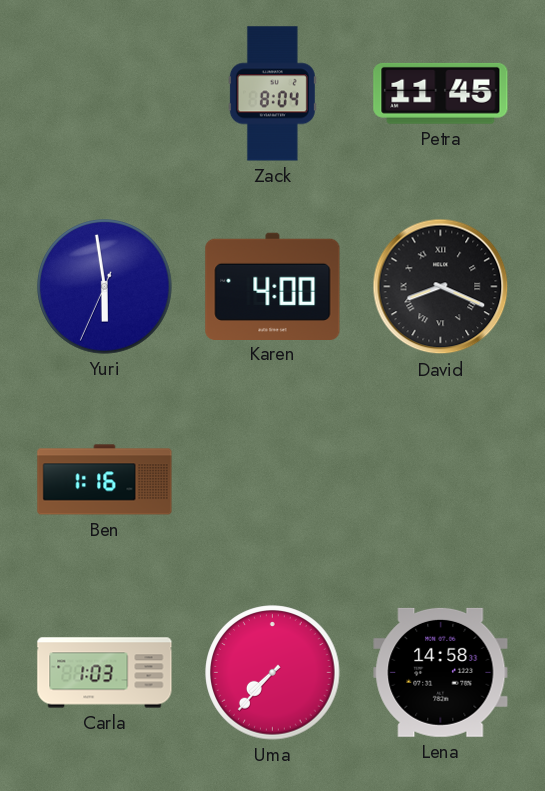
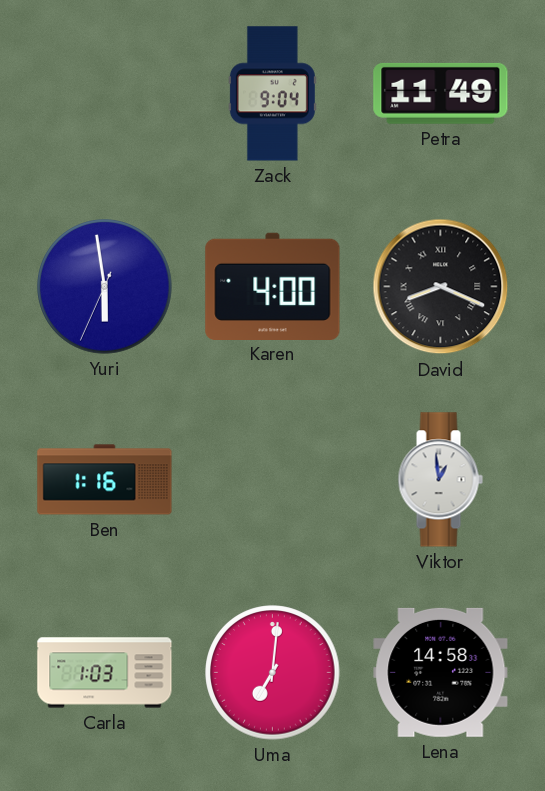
Zack: 8:04 -> 9:04
Petra: 11:45 -> 11:49
Viktor: none -> 12:59
Uma: 7:37 -> 7:01
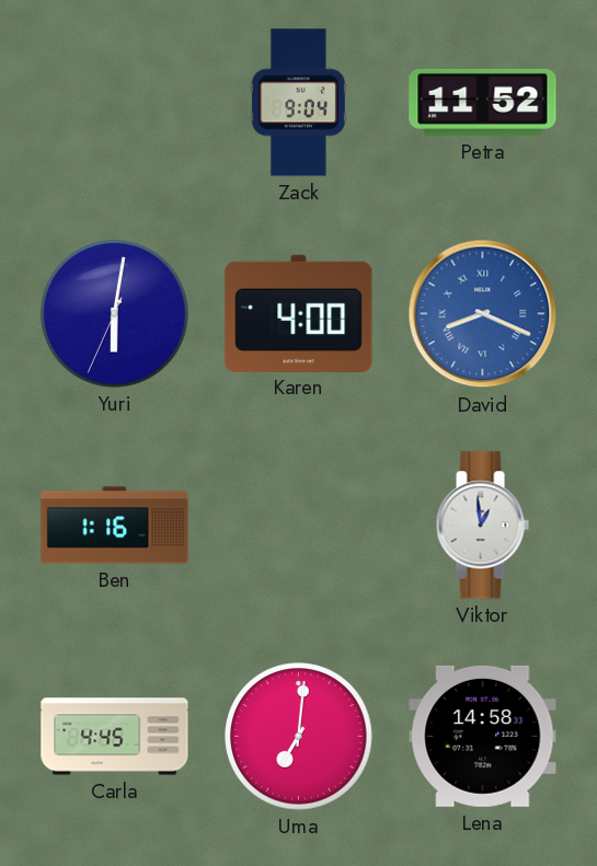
Petra: 11:49 -> 11:52
Yuri: 5:58 -> 6:01
David dial: black -> blue
Carla: 1:03 -> 4:45
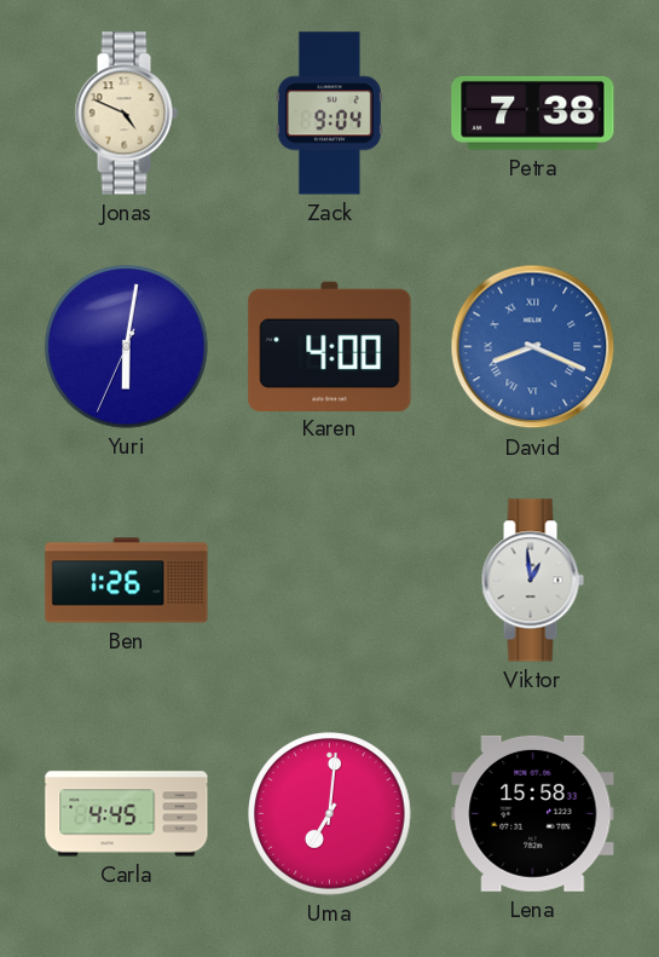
Jonas: none -> 4:49
Petra: 11:52 -> 7:38
Ben: 1:16 -> 1:26
Lena: 14:58 -> 15:58
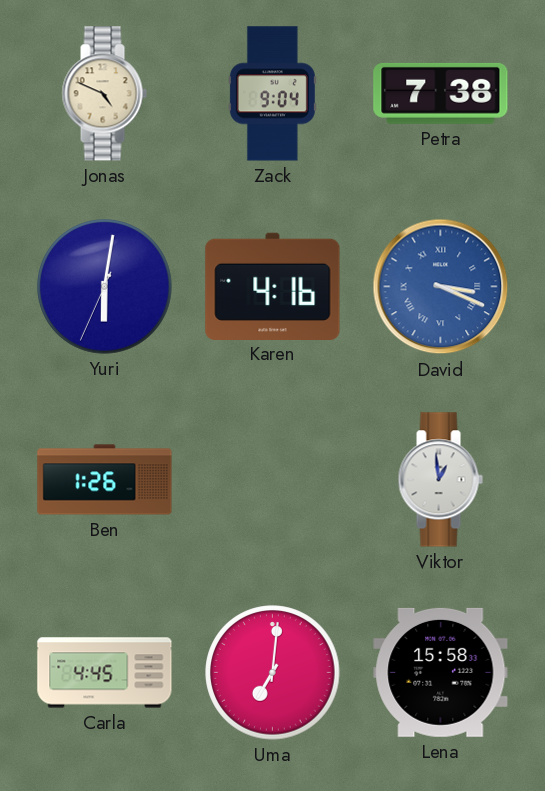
Karen: 4:00 -> 4:16
David: 8:19 -> 3:19
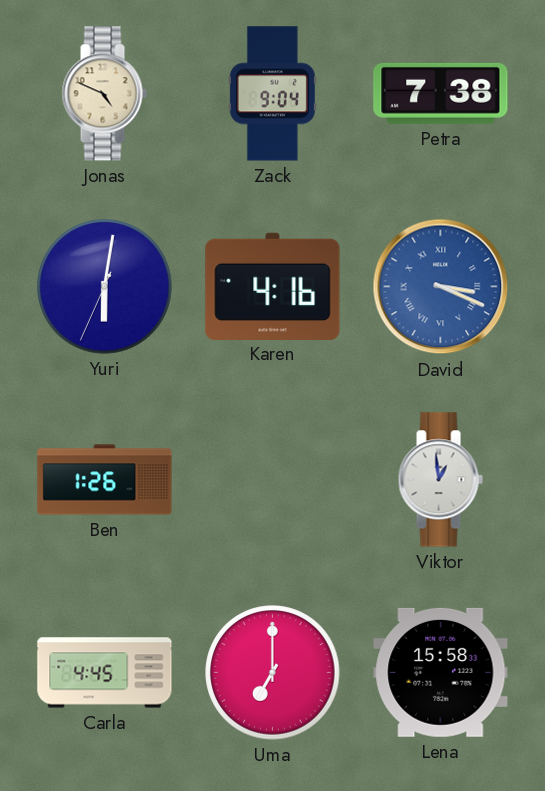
Uma: 7:01 -> 7:00
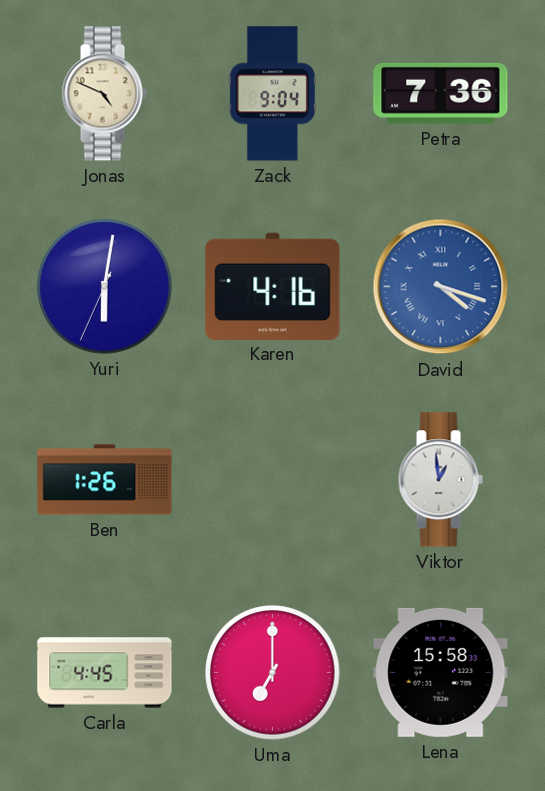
Petra: 7:38 -> 7:36
David: 3:19 -> 4:18
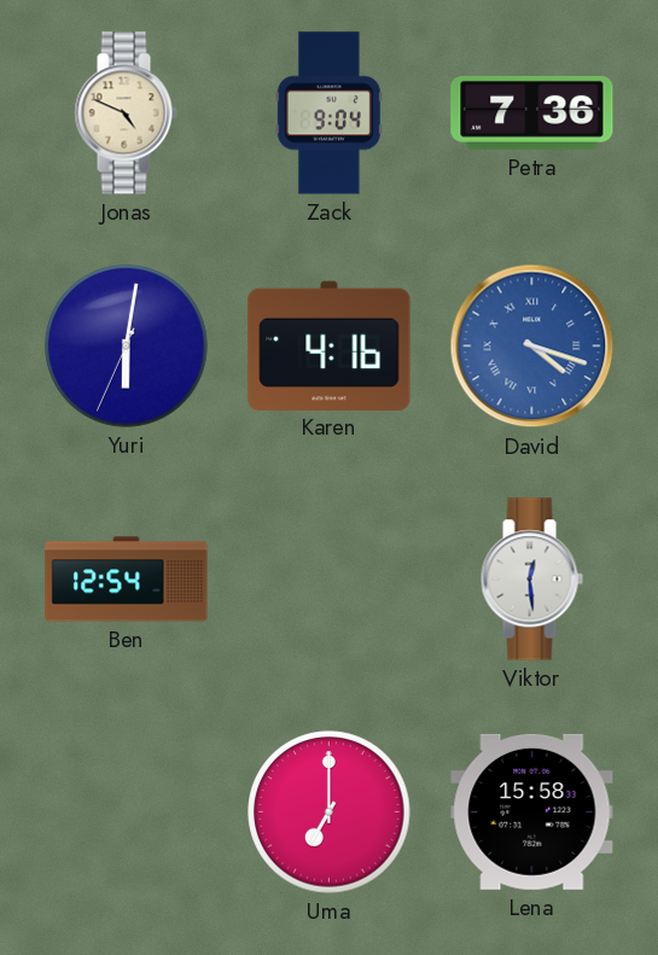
Ben: 1:26 -> 12:54
Viktor: 12:59 -> 12:29
Carla: 4:45 -> none
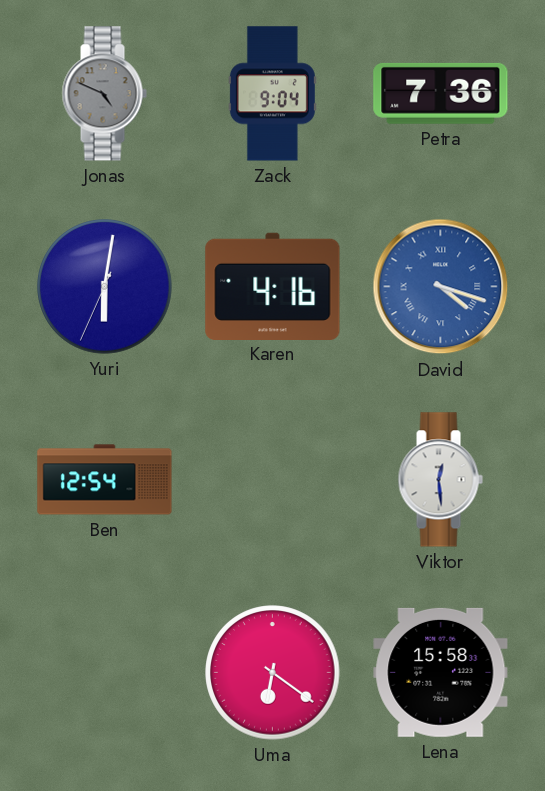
Jonas dial: cream -> grey
Uma: 7:00 -> 6:21
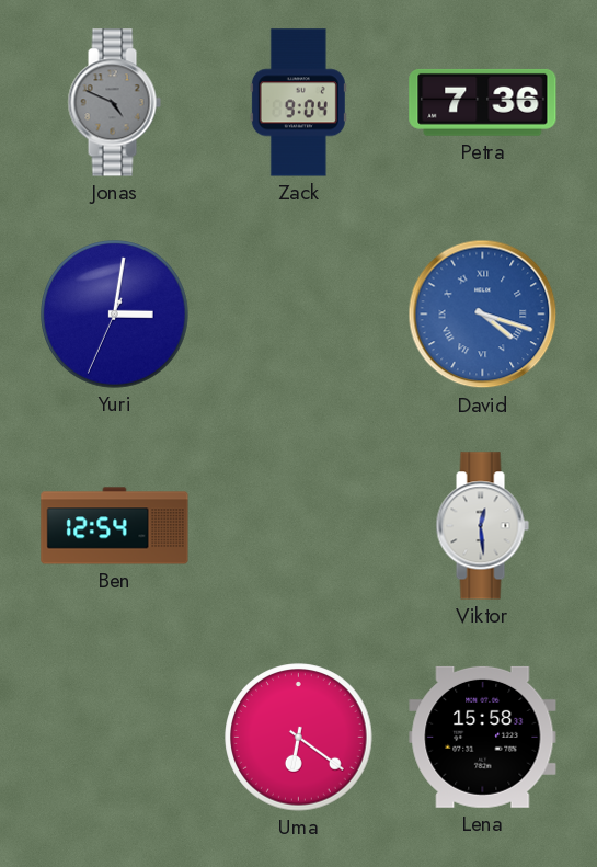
Yuri: 6:01 -> 3:01
Karen: 4:16 -> none
